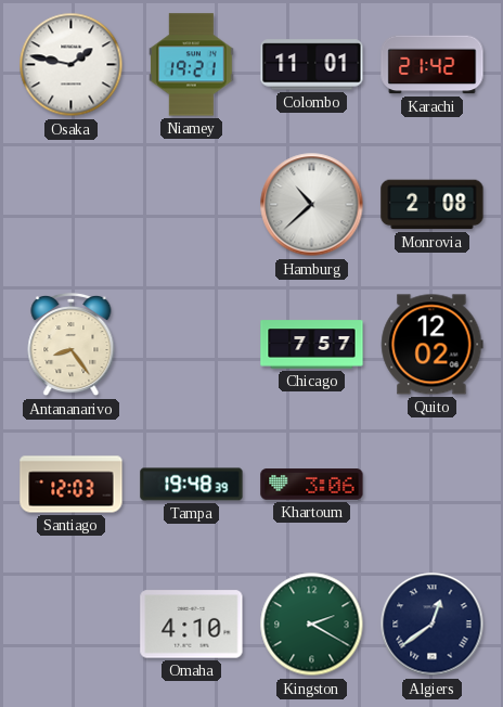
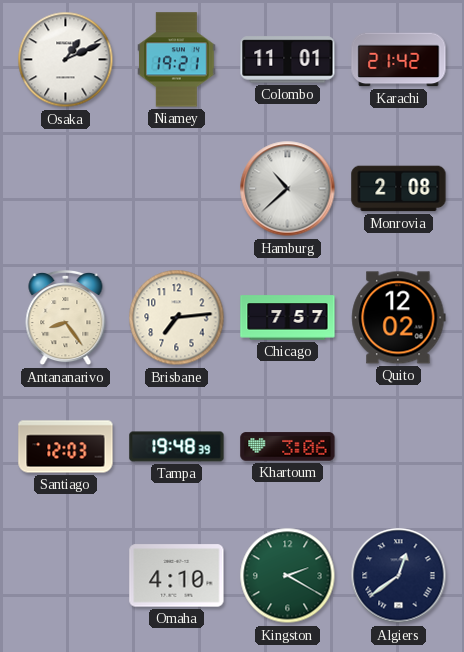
Osaka: 1:47 -> 1:11
Brisbane: none -> 7:14
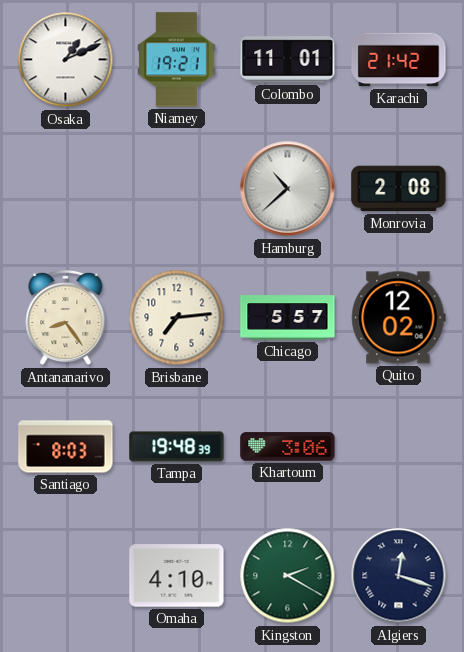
Chicago: 7:57 -> 5:57
Santiago: 12:03 -> 8:03
Algiers: 12:39 -> 12:18
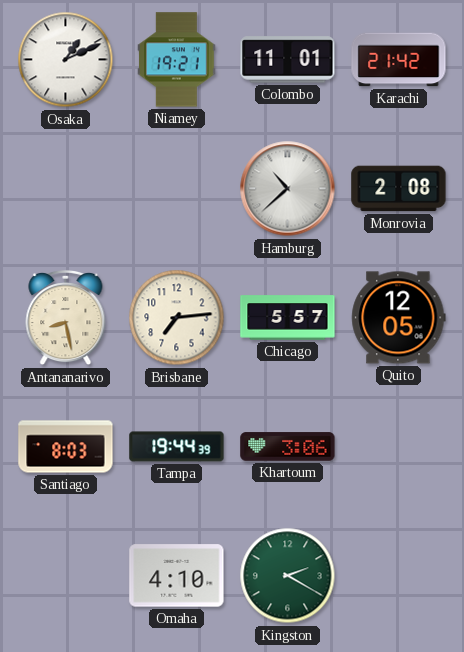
Antananarivo: 8:24 -> 8:28
Quito: 12:02 -> 12:05
Tampa: 19:48 -> 19:44
Algiers: 12:18 -> none
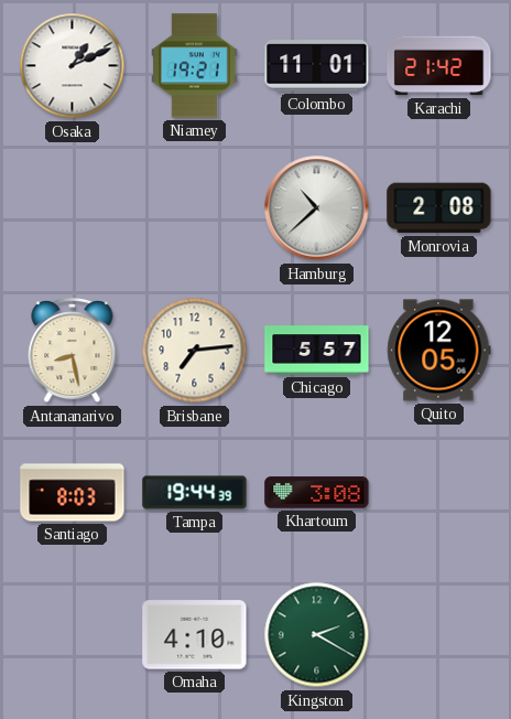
Khartoum: 3:06 -> 3:08
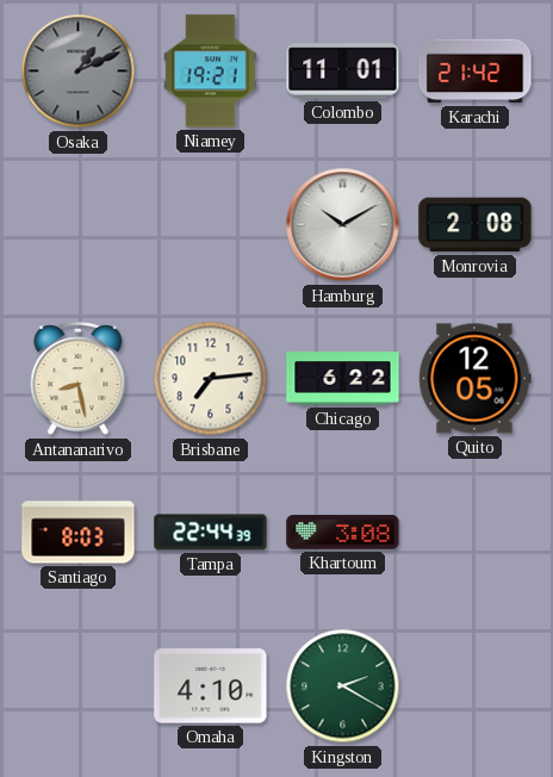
Osaka dial: white -> grey
Hamburg: 10:38 -> 10:10
Chicago: 5:57 -> 6:22
Tampa: 19:44 -> 22:44
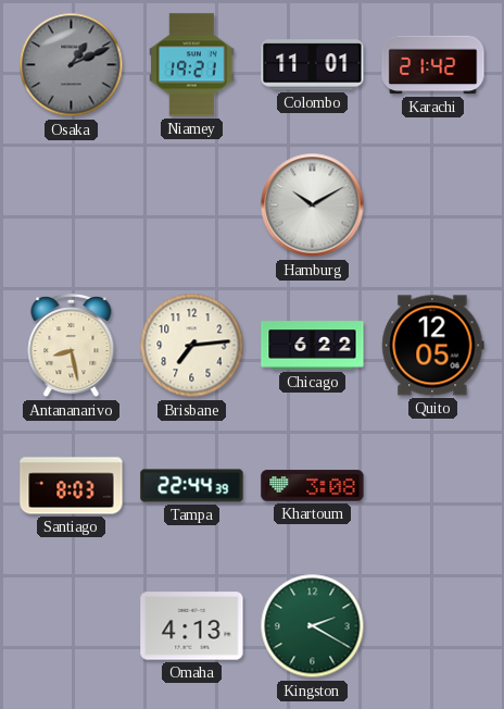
Monrovia: 2:08 -> none
Omaha: 4:10 -> 4:13
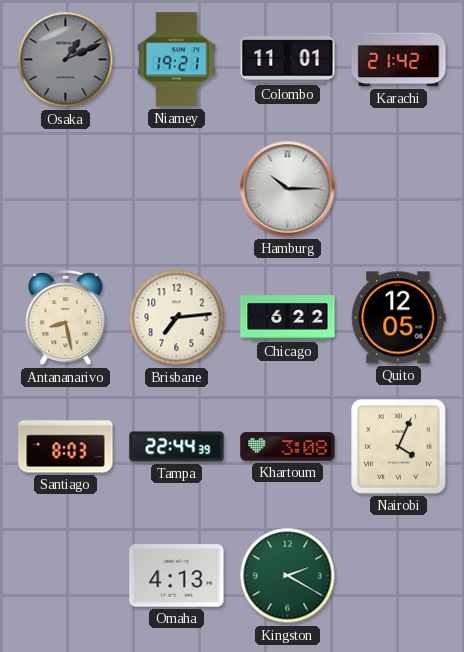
Hamburg: 10:10 -> 10:15
Nairobi: none -> 4:04
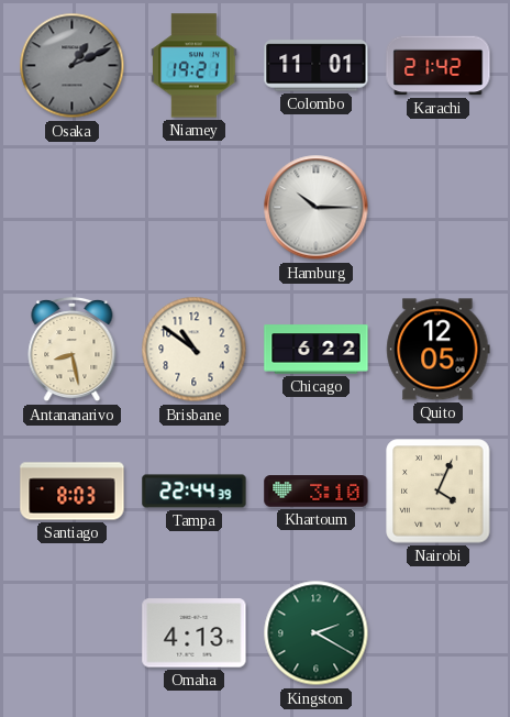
Brisbane: 7:14 -> 10:51
Khartoum: 3:08 -> 3:10
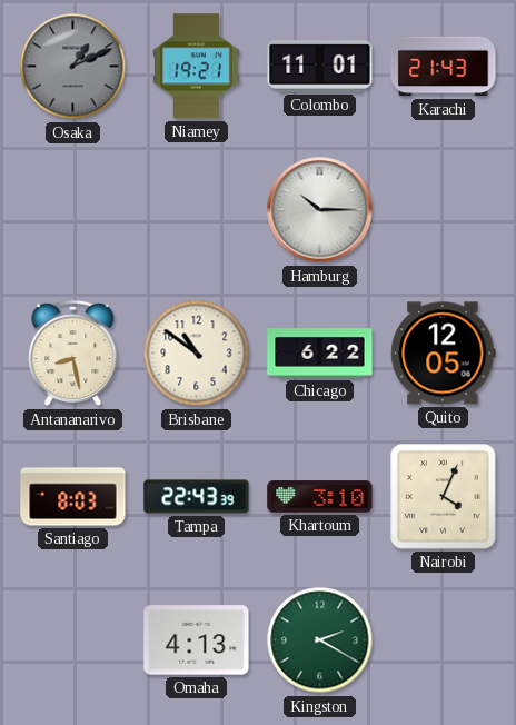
Karachi: 21:42 -> 21:43
Tampa: 22:44 -> 22:43
